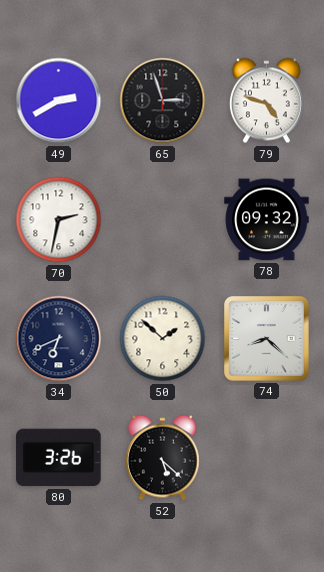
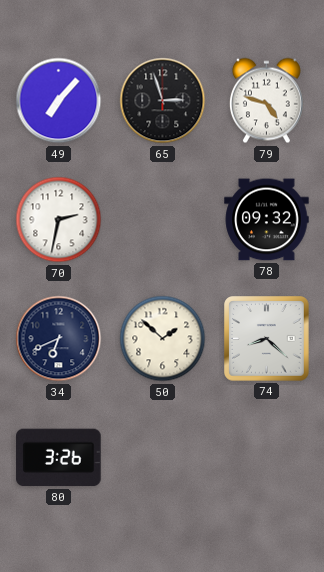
49: 2:40 -> 7:07
52: 5:22 -> none
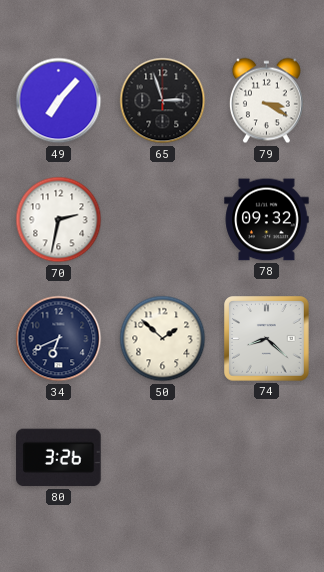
79: 4:48 -> 3:20
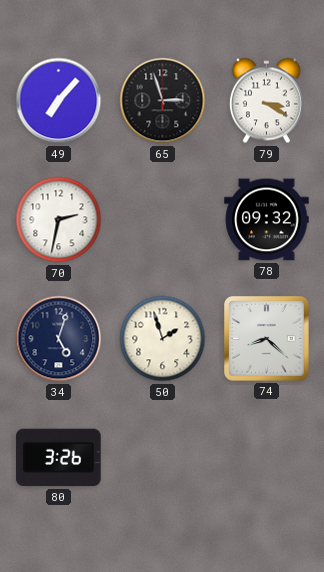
34: 6:41 -> 5:03
50: 1:52 -> 1:57
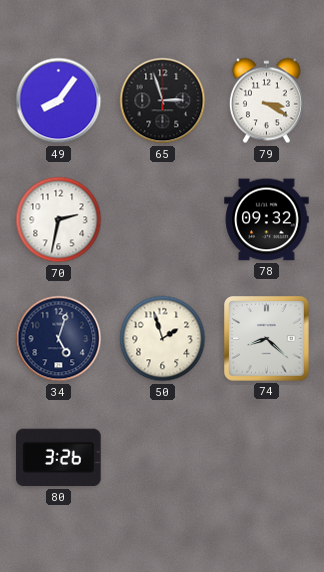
49: 7:07 -> 8:06
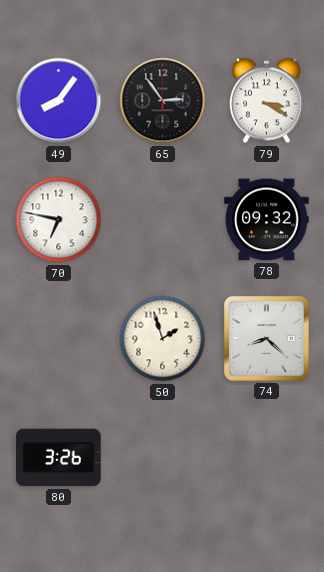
65: 2:57 -> 2:54
70: 2:32 -> 6:47
34: 5:03 -> none
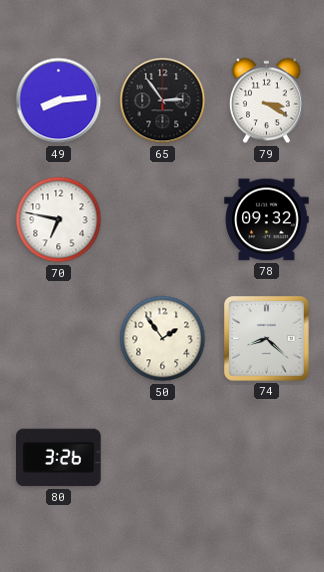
49: 8:06 -> 8:14
50: 1:57 -> 1:54
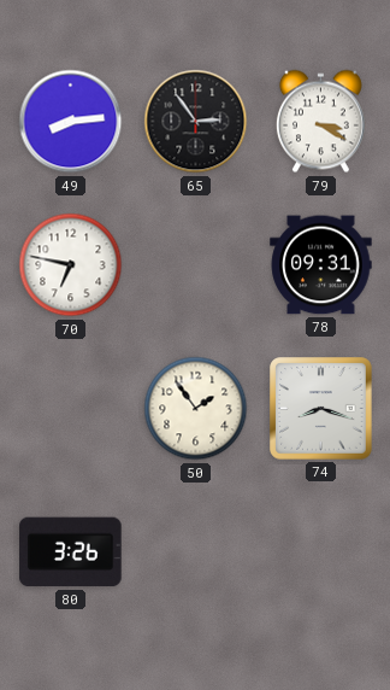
78: 09:32 -> 09:31
74: 8:22 -> 8:18
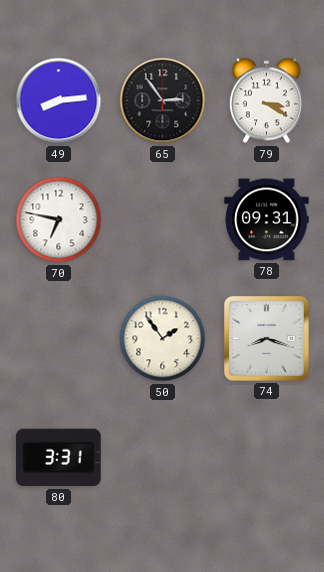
80: 3:26 -> 3:31
